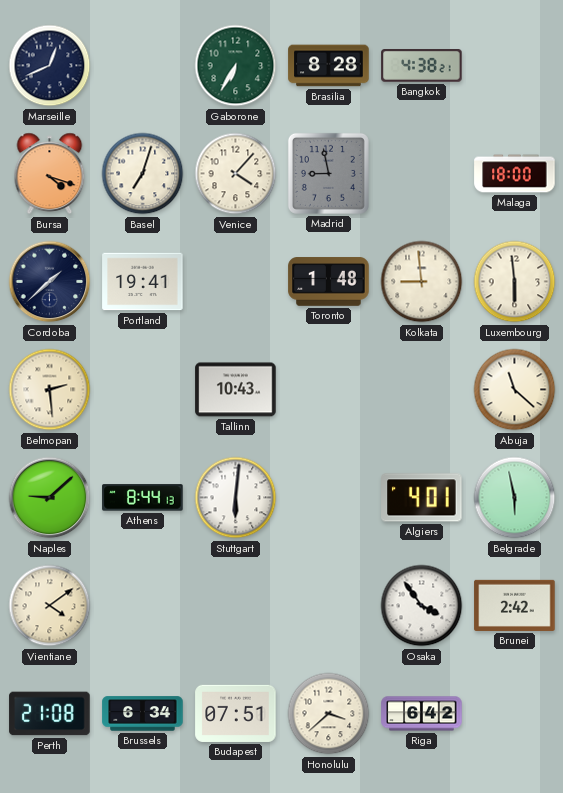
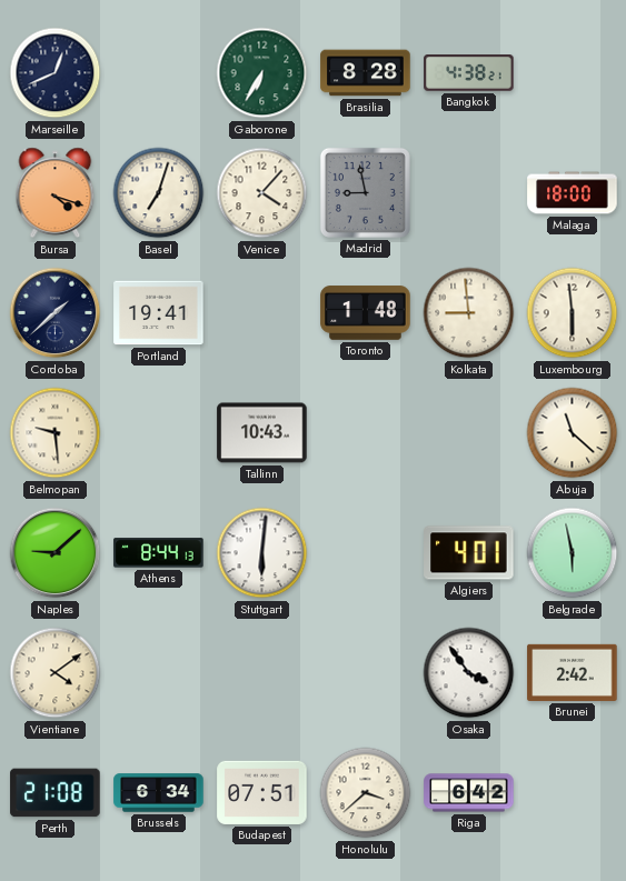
Belmopan: 2:29 -> 9:29
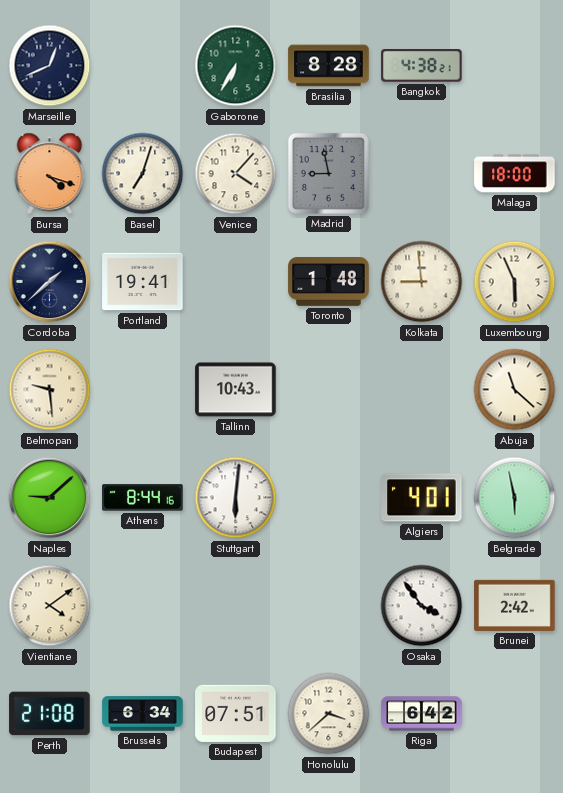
Luxembourg: 5:59 -> 5:56
Athens: 8:44:13 -> 8:44:16
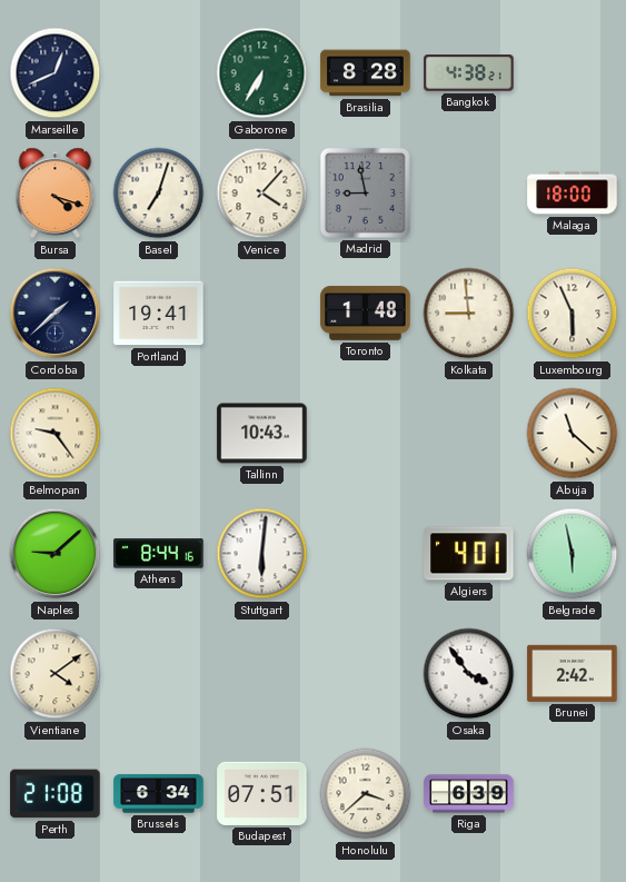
Belmopan: 9:29 -> 9:24
Riga: 6:42 -> 6:39
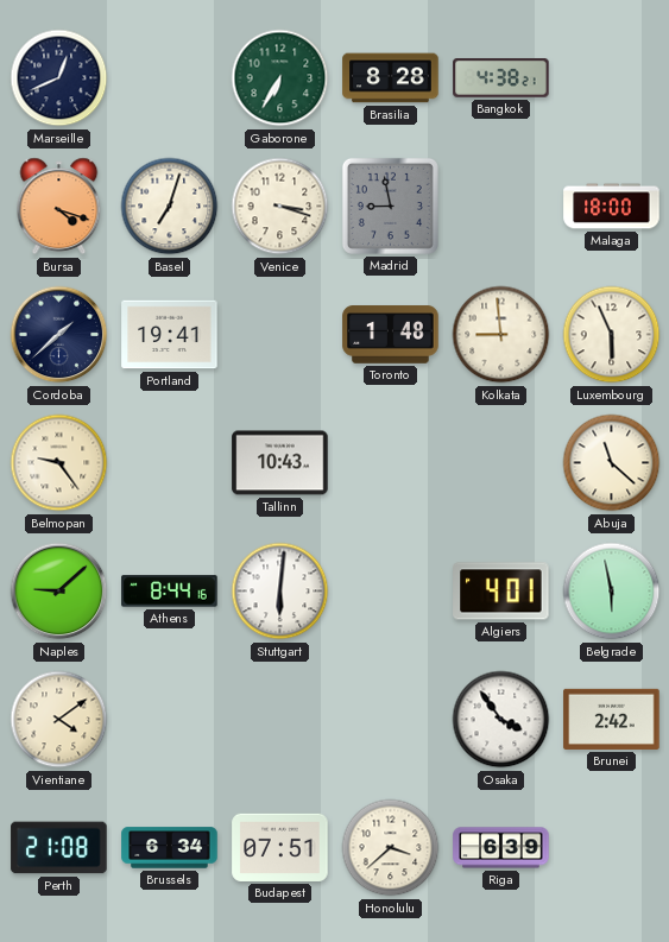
Venice: 4:07 -> 3:18
